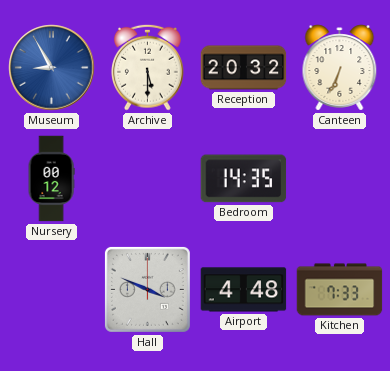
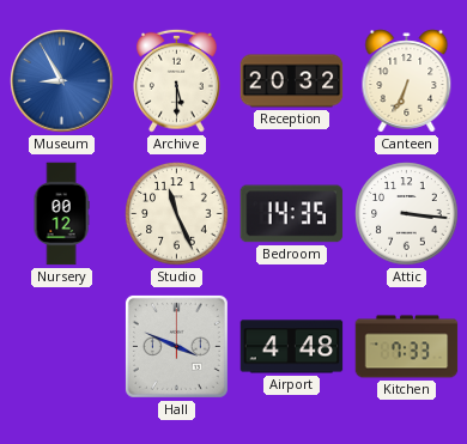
Studio: none -> 11:26
Attic: none -> 3:16
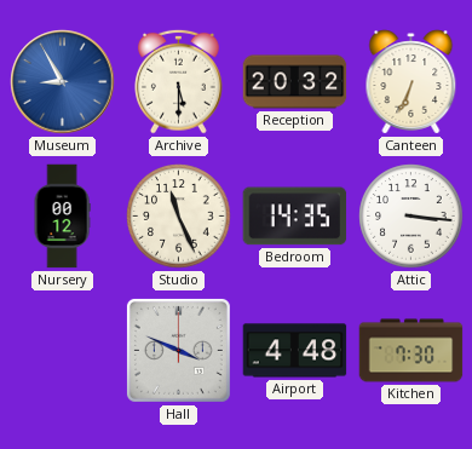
Kitchen: 7:33 -> 7:30
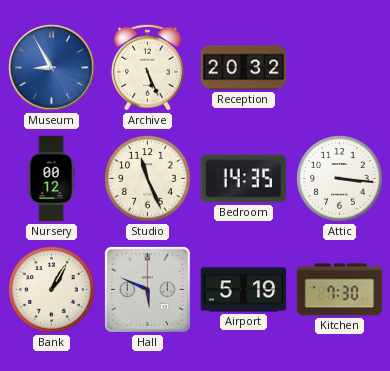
Archive: 5:30 -> 5:26
Canteen: 6:34 -> none
Bank: none -> 1:05
Hall: 3:49 -> 5:49
Airport: 4:48 -> 5:19
